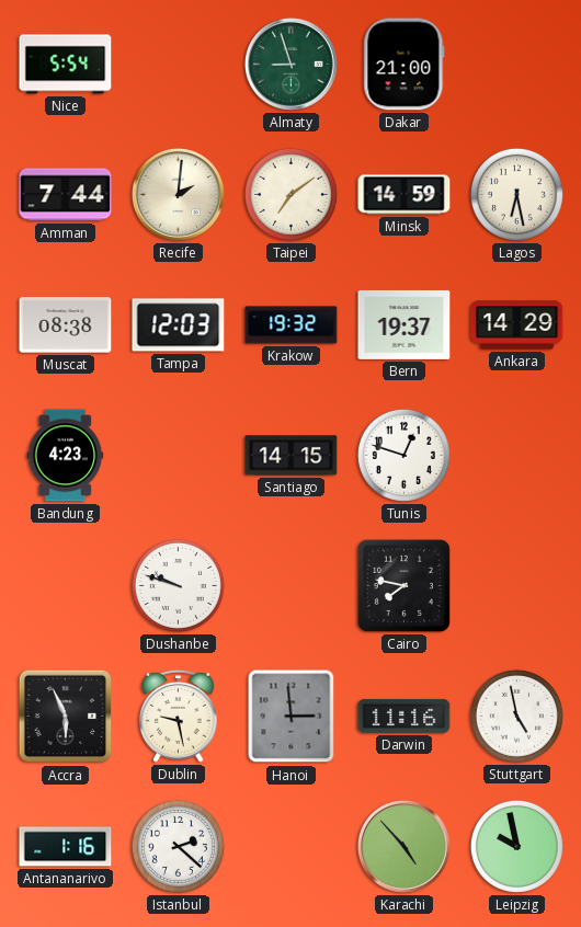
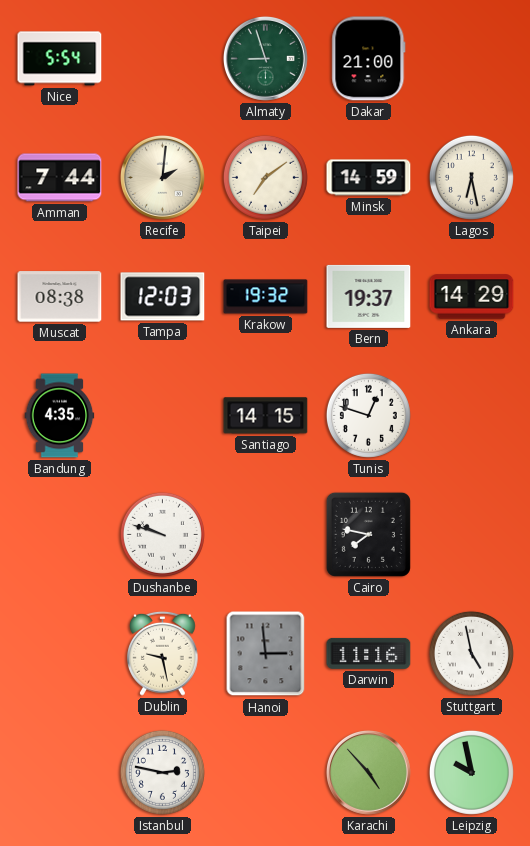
Bandung: 4:23 -> 4:35
Accra: 5:56 -> none
Antananarivo: 1:16 -> none
Istanbul: 2:22 -> 2:47
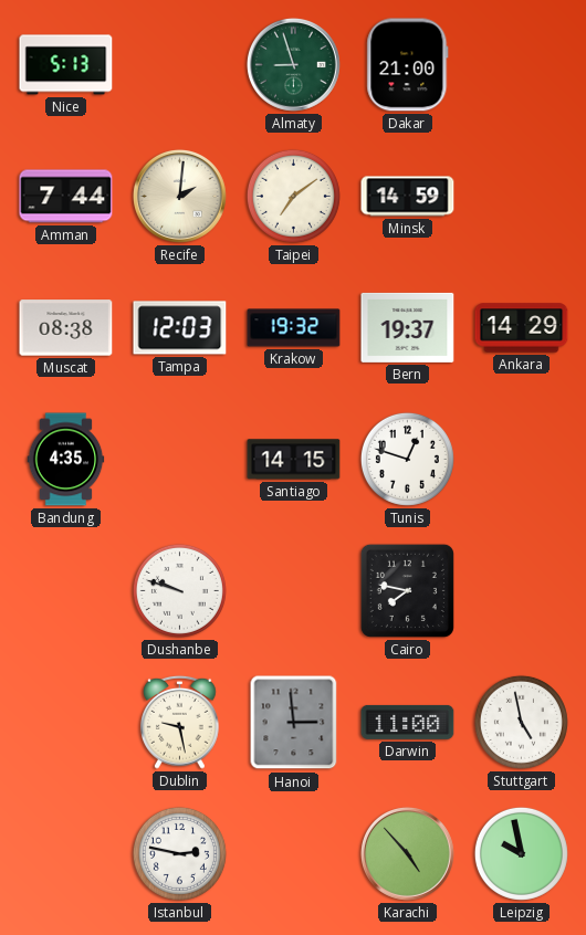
Nice: 5:54 -> 5:13
Lagos: 6:28 -> none
Darwin: 11:16 -> 11:00
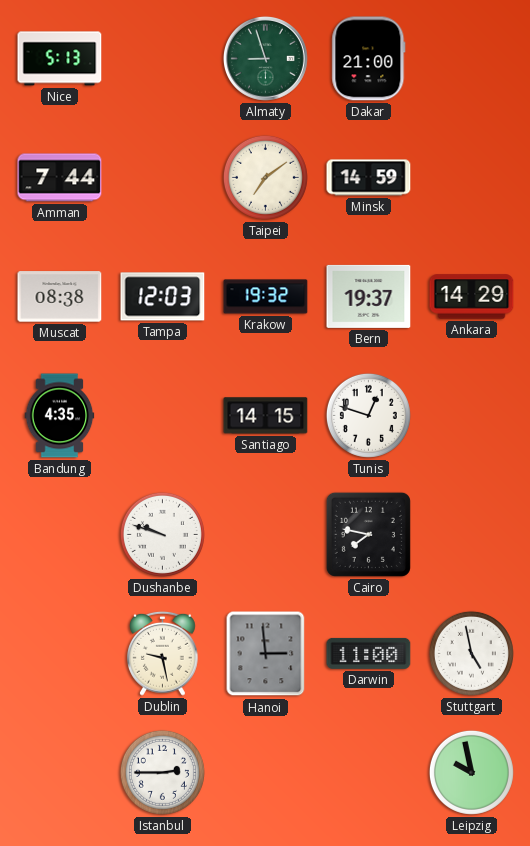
Recife: 2:01 -> none
Istanbul: 2:47 -> 2:45
Karachi: 4:53 -> none
